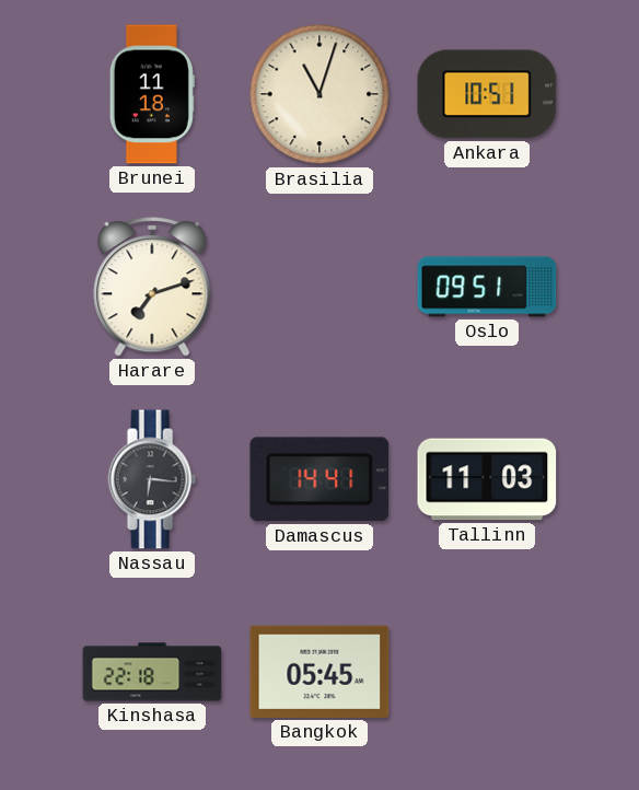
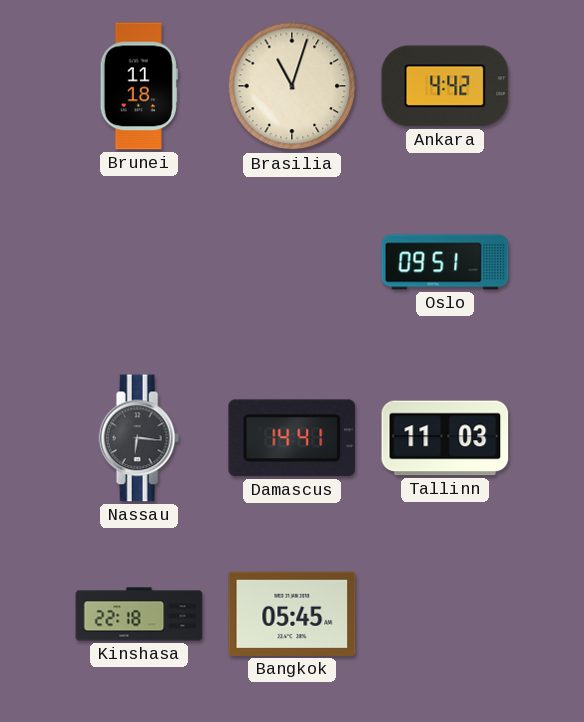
Ankara: 10:51 -> 4:42
Harare: 7:12 -> none
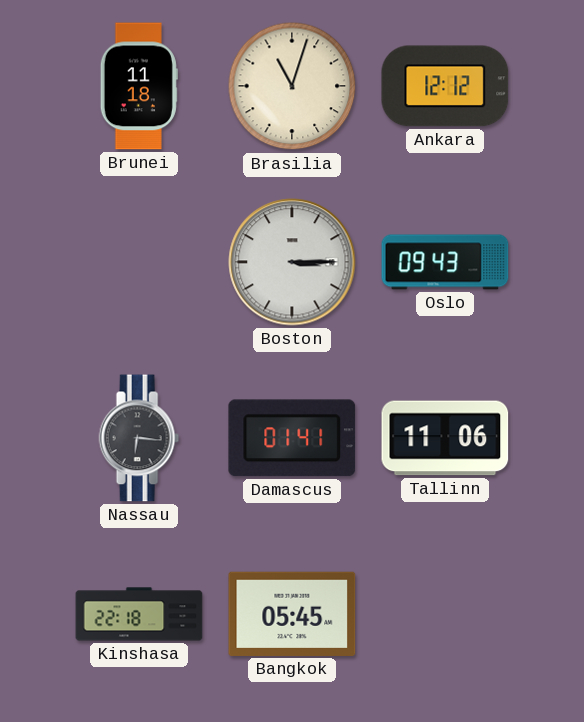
Ankara: 4:42 -> 12:12
Boston: none -> 3:15
Oslo: 09:51 -> 09:43
Damascus: 14:41 -> 01:41
Tallinn: 11:03 -> 11:06
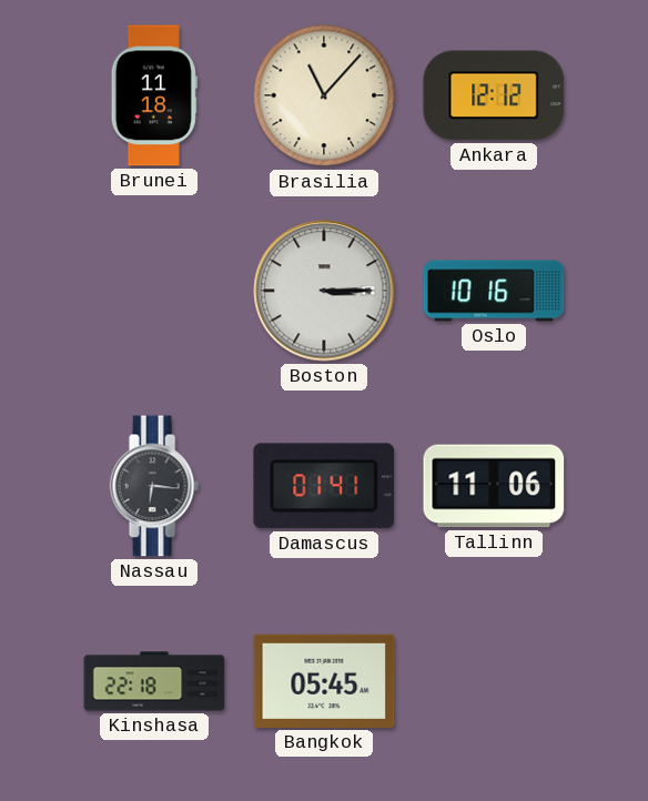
Brasilia: 11:03 -> 11:07
Oslo: 09:43 -> 10:16
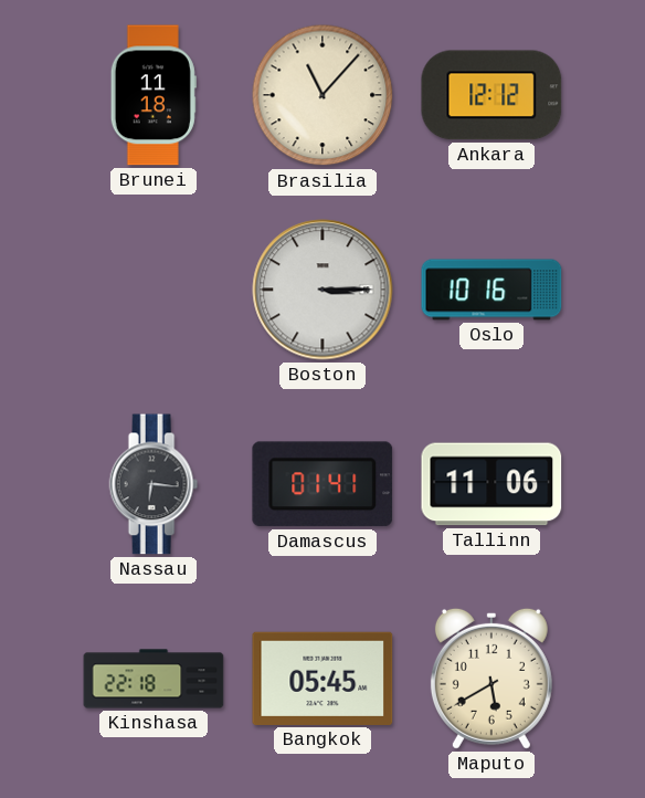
Maputo: none -> 5:40
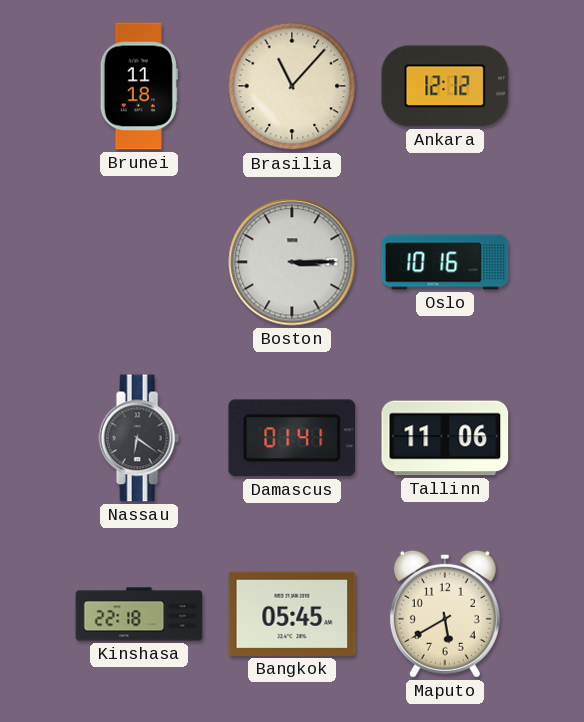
Nassau: 6:16 -> 6:21
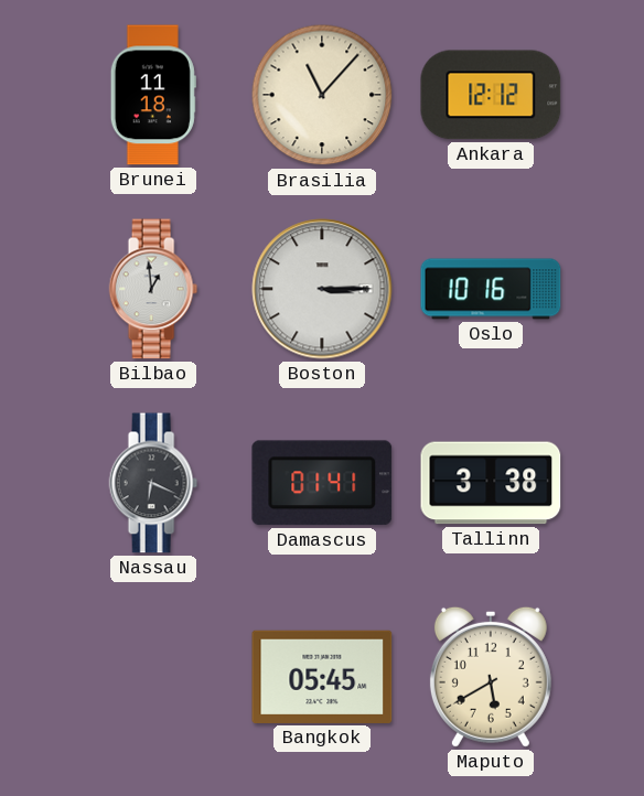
Bilbao: none -> 12:59
Nassau: 6:21 -> 6:19
Tallinn: 11:06 -> 3:38
Kinshasa: 22:18 -> none
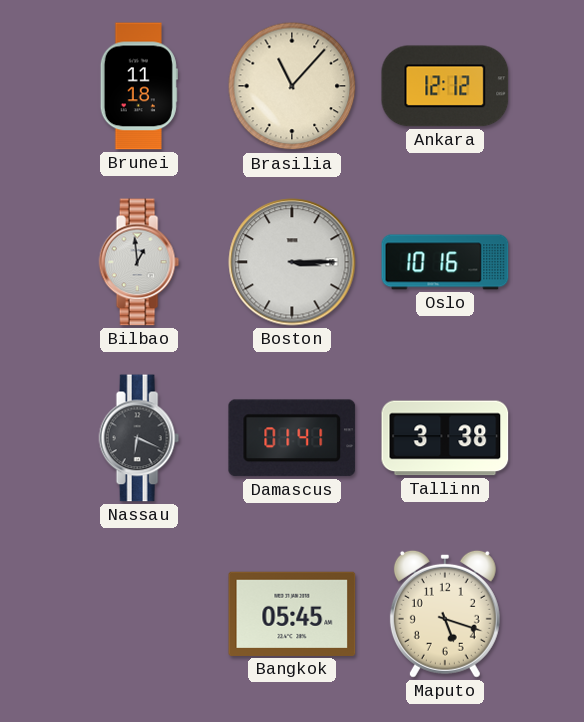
Maputo: 5:40 -> 5:18
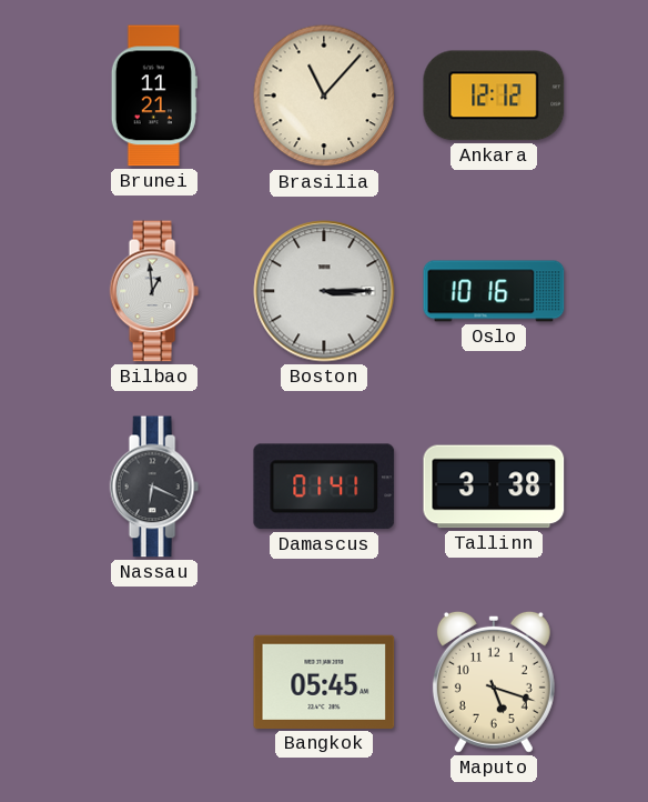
Brunei: 11:18 -> 11:21
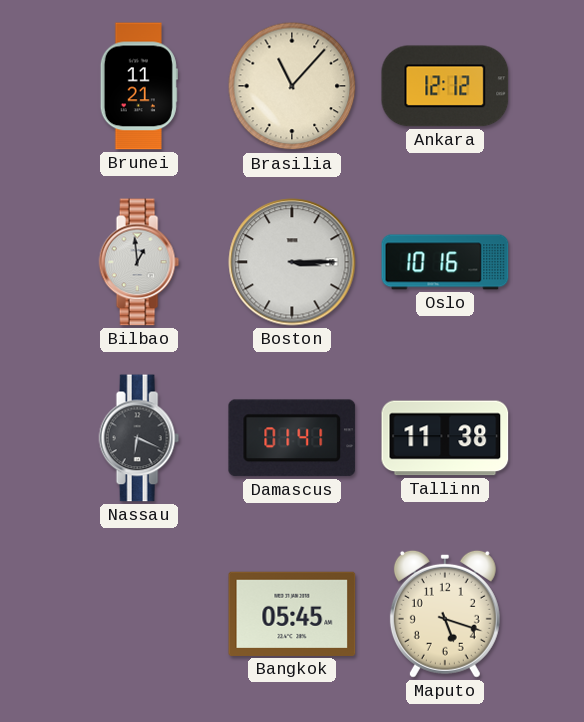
Tallinn: 3:38 -> 11:38
